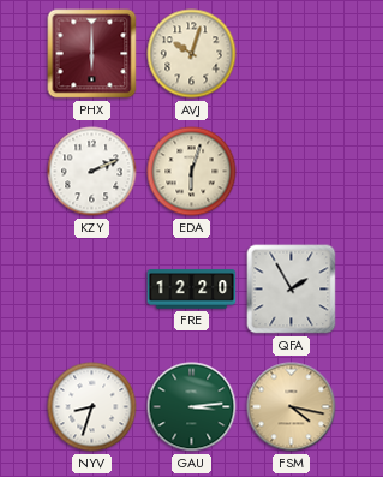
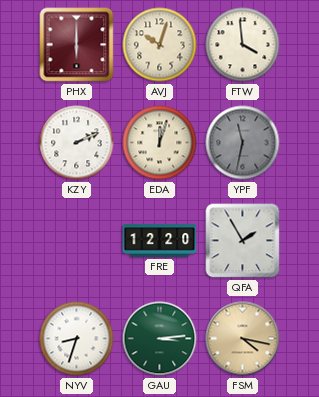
FTW: none -> 3:59
EDA: 6:03 -> 12:03
YPF: none -> 11:32
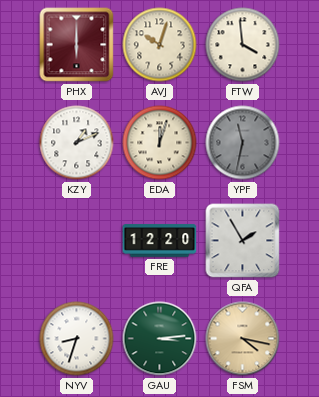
KZY: 2:11 -> 1:11
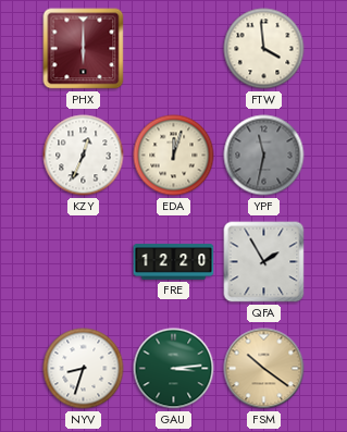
AVJ: 10:03 -> none
KZY: 1:11 -> 12:34
FSM: 4:17 -> 10:21
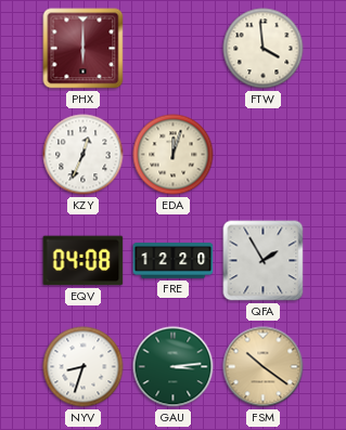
YPF: 11:32 -> none
EQV: none -> 04:08
